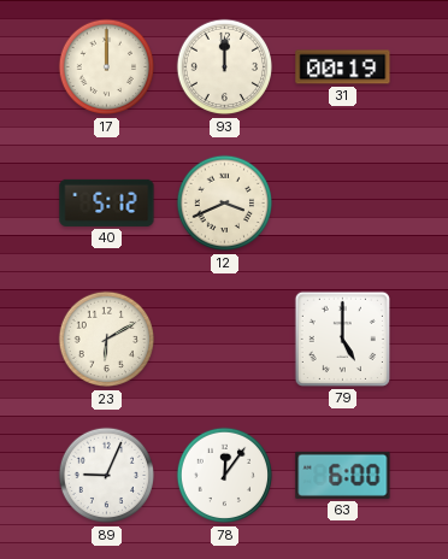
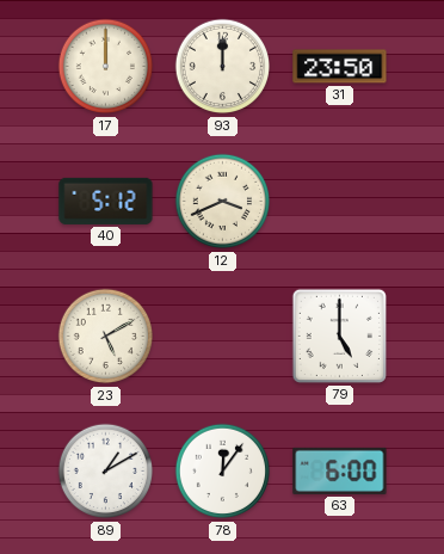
31: 00:19 -> 23:50
23: 6:10 -> 5:10
89: 9:04 -> 1:10
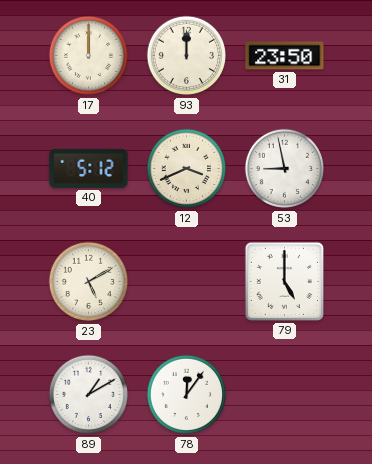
53: none -> 8:58
63: 6:00 -> none
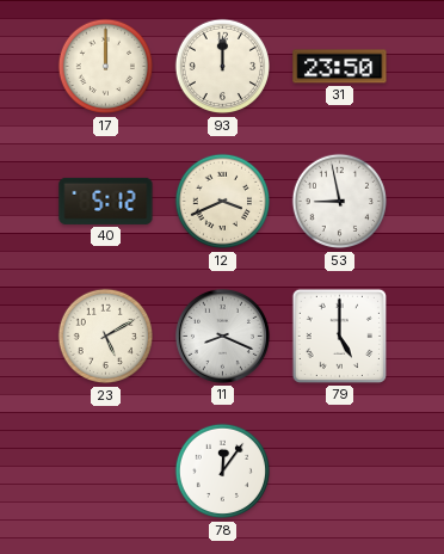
11: none -> 8:19
89: 1:10 -> none
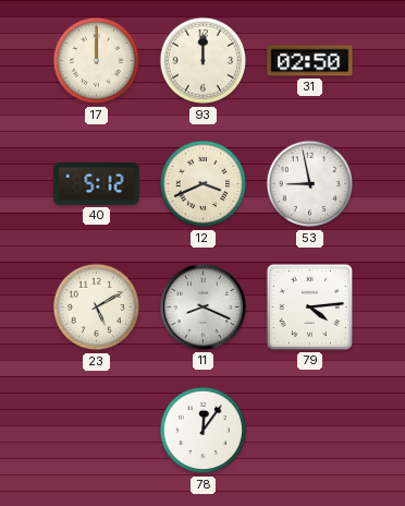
31: 23:50 -> 02:50
79: 5:00 -> 4:14
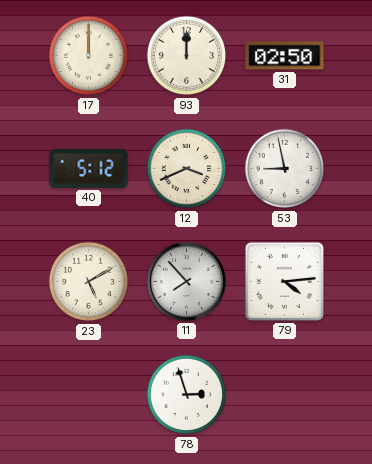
11: 8:19 -> 7:53
78: 12:06 -> 2:57
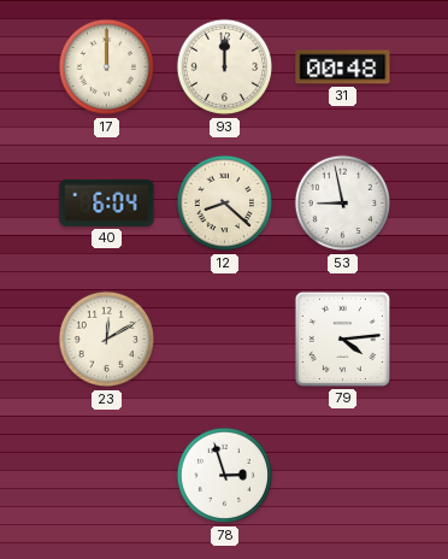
31: 02:50 -> 00:48
40: 5:12 -> 6:04
12: 3:41 -> 8:22
23: 5:10 -> 12:10
11: 7:53 -> none
